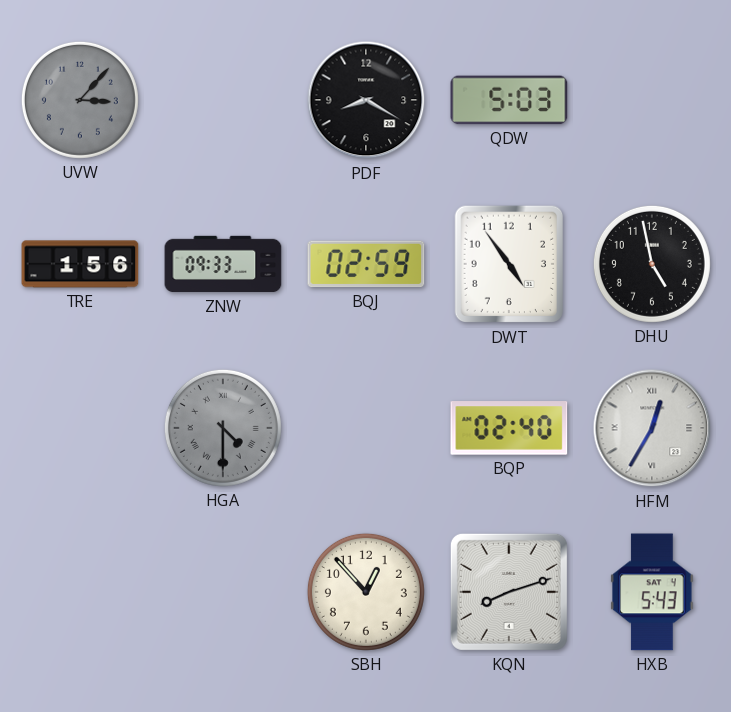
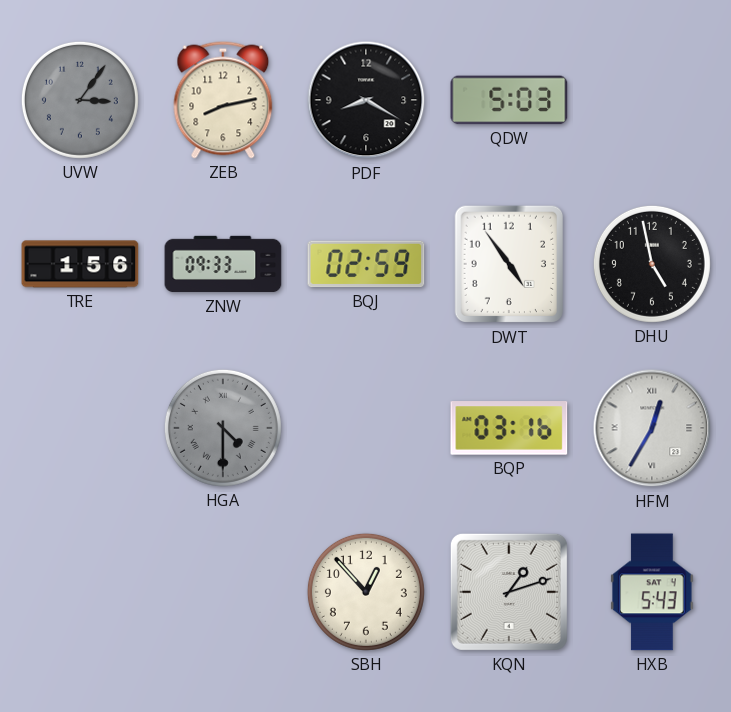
UVW: 3:07 -> 3:06
ZEB: none -> 8:13
BQP: 02:40 -> 03:16
KQN: 8:12 -> 1:12
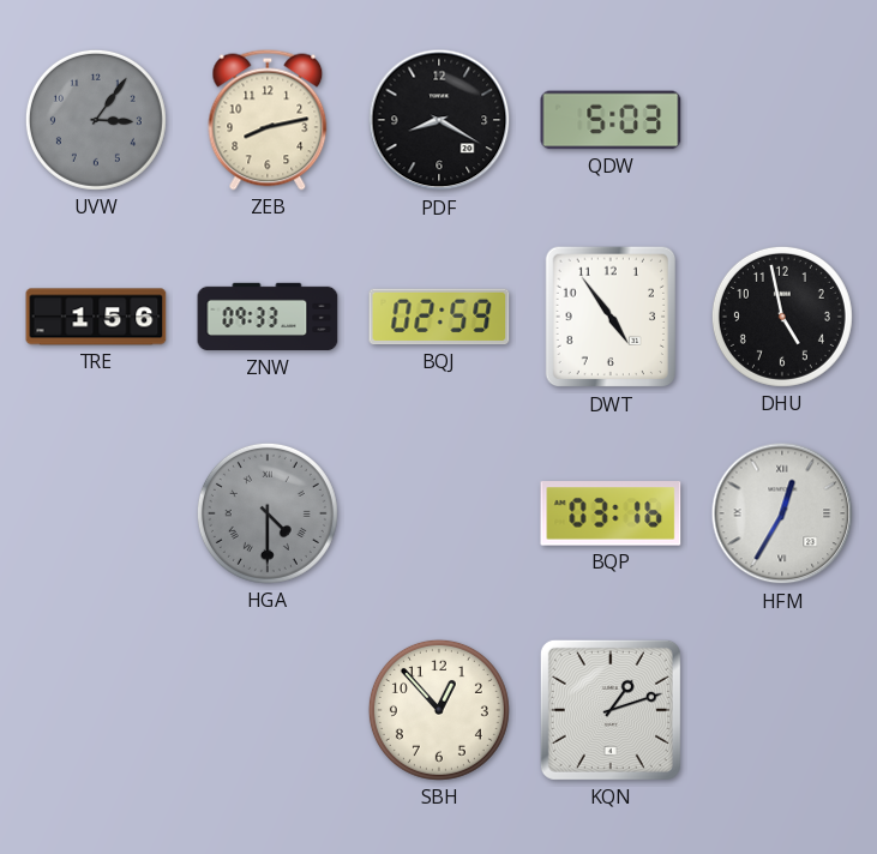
HXB: 5:43 -> none
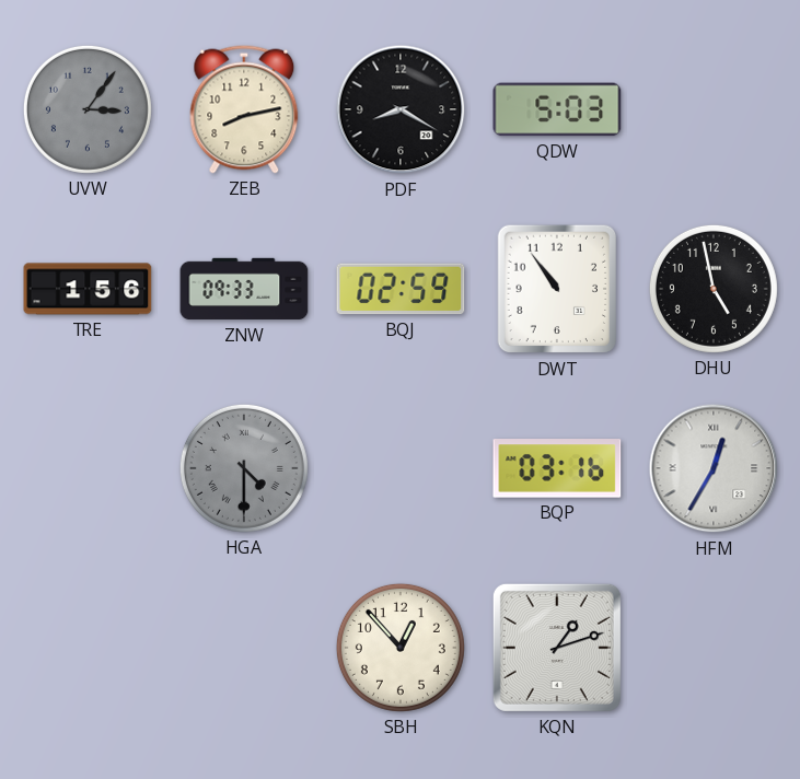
DWT: 4:54 -> 10:54
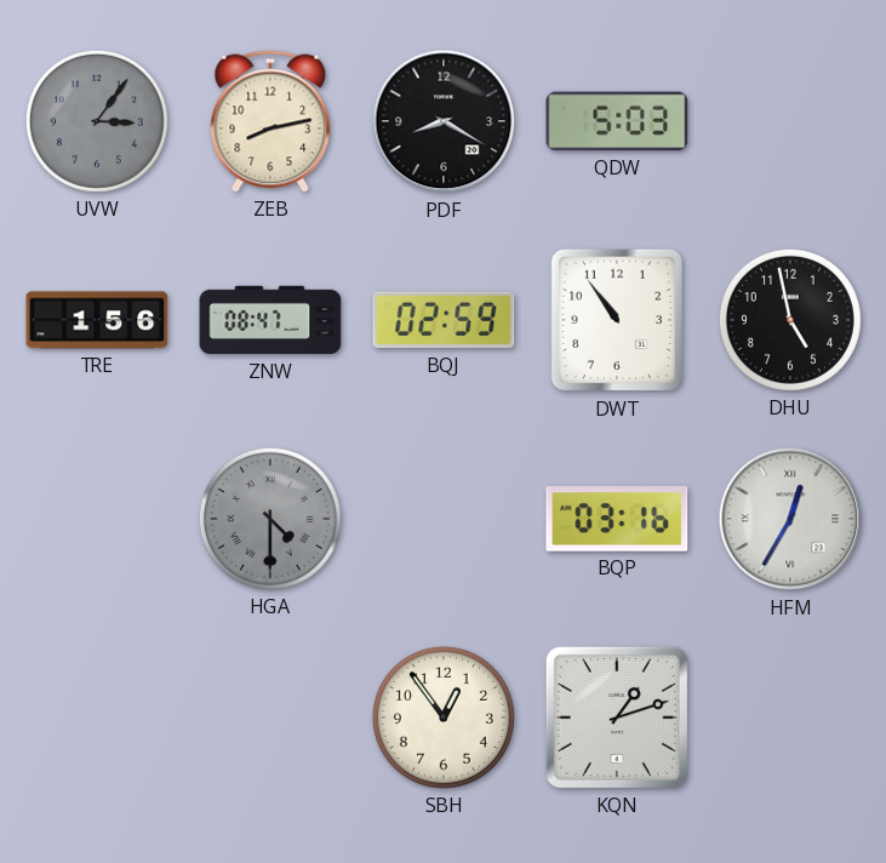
ZNW: 09:33 -> 08:47
SBH: 12:53 -> 12:54
